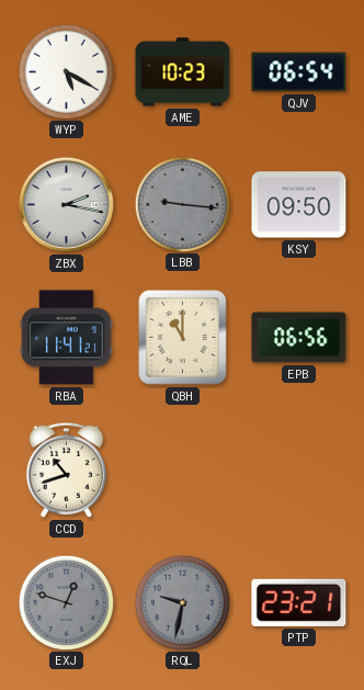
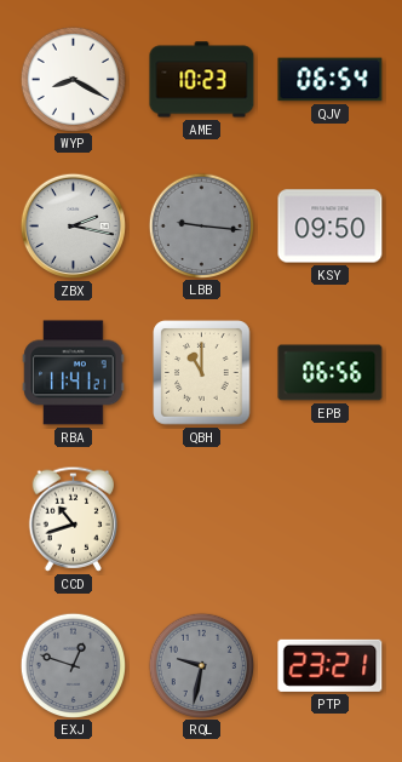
WYP: 5:20 -> 8:20
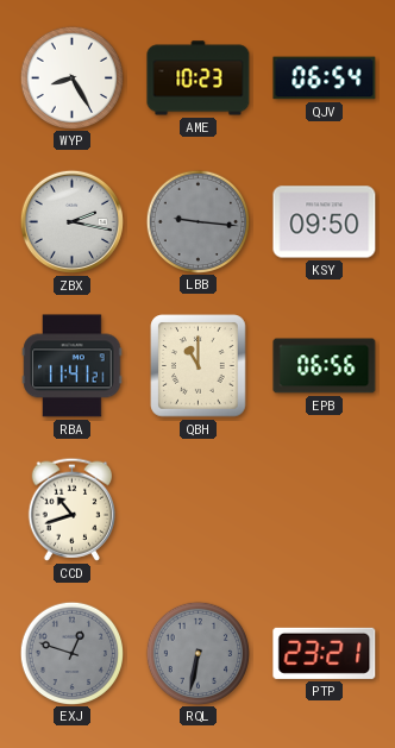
WYP: 8:20 -> 8:25
RQL: 9:32 -> 6:32
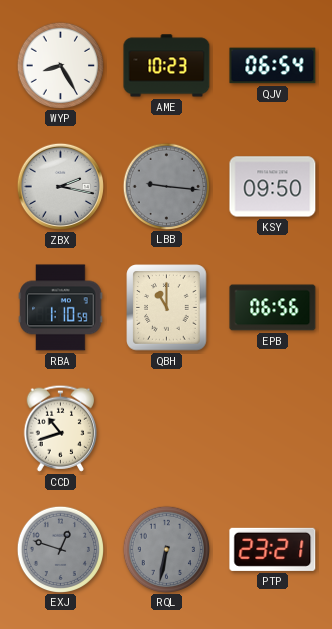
RBA: 11:41 -> 1:10
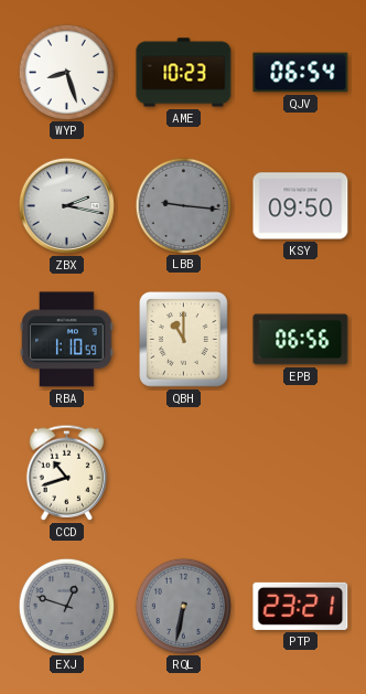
WYP: 8:25 -> 8:27
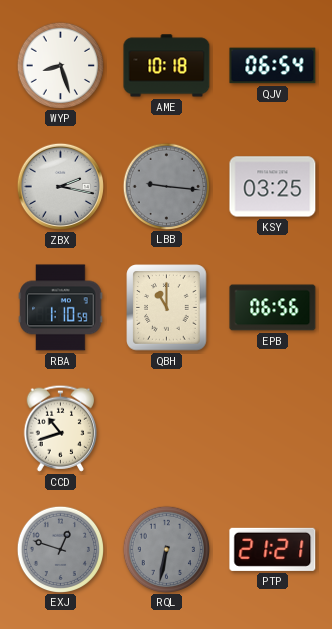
AME: 10:23 -> 10:18
KSY: 09:50 -> 03:25
PTP: 23:21 -> 21:21
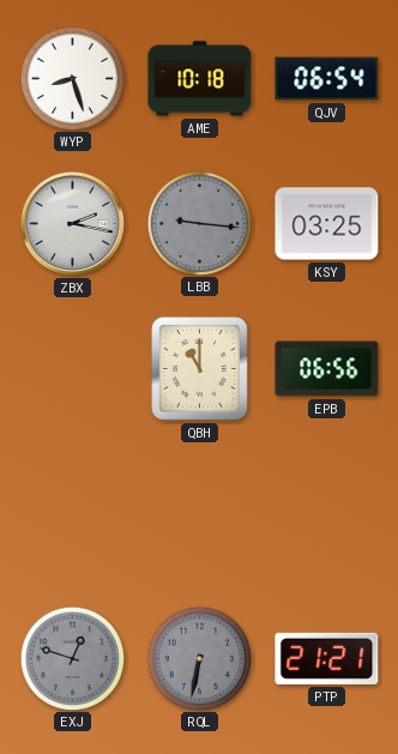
RBA: 1:10 -> none
CCD: 10:42 -> none
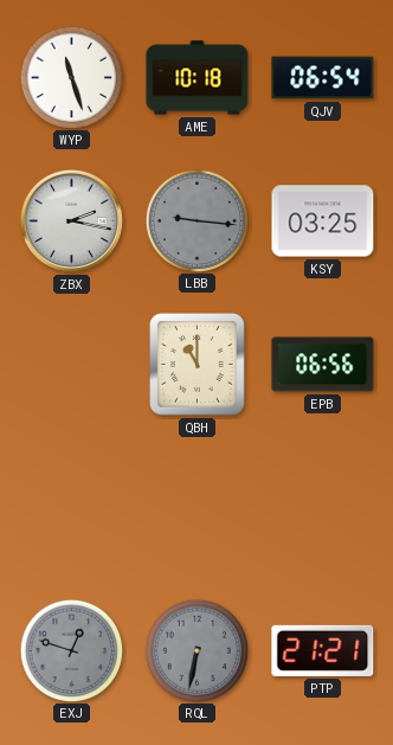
WYP: 8:27 -> 11:27
